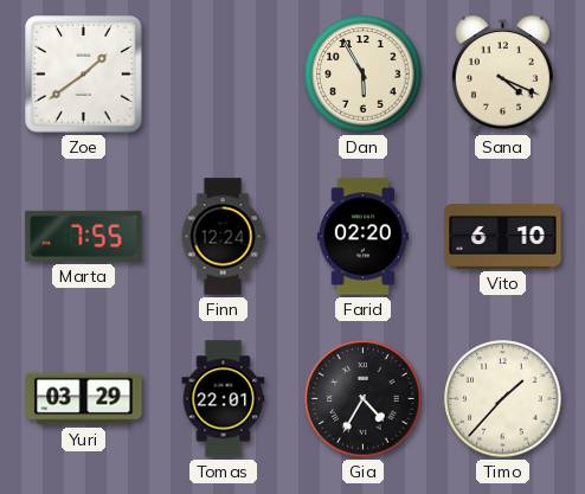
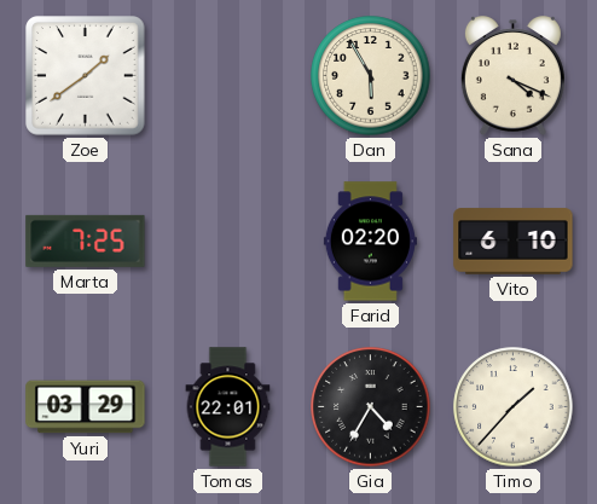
Marta: 7:55 -> 7:25
Finn: 12:24 -> none
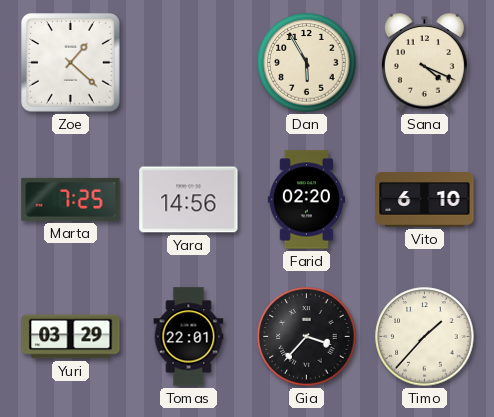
Zoe: 1:39 -> 1:22
Yara: none -> 14:56
Gia: 4:35 -> 3:37
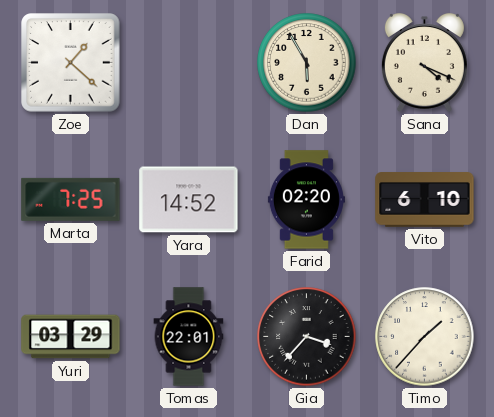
Yara: 14:56 -> 14:52
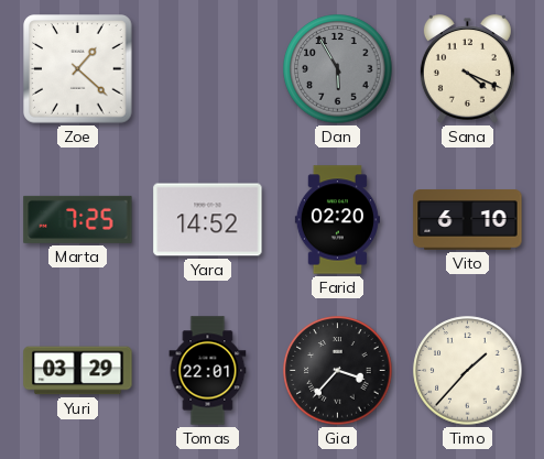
Dan dial: cream -> grey
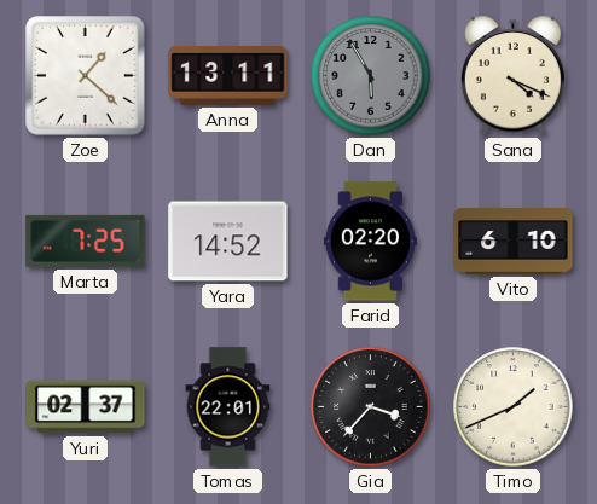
Anna: none -> 13:11
Yuri: 03:29 -> 02:37
Timo: 1:37 -> 1:41
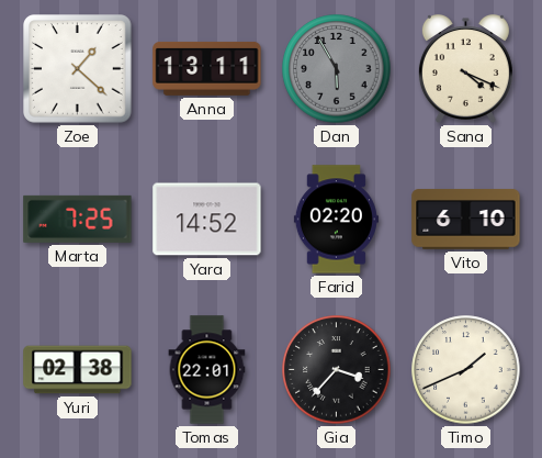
Yuri: 02:37 -> 02:38
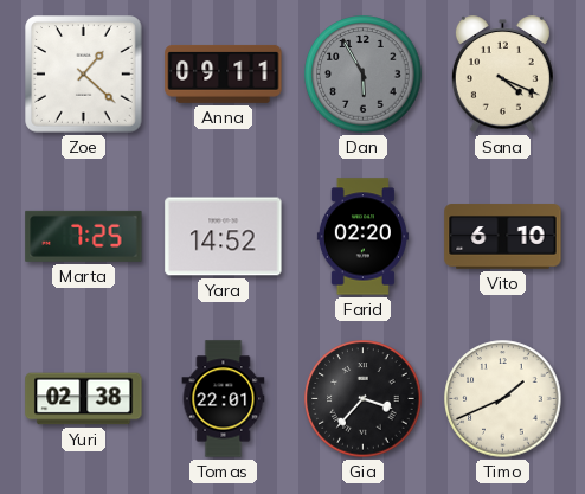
Anna: 13:11 -> 09:11
